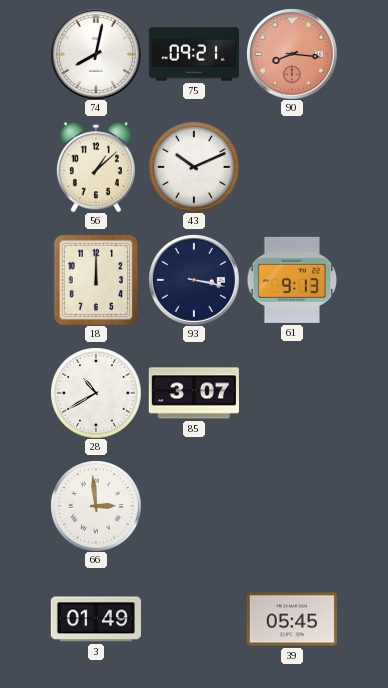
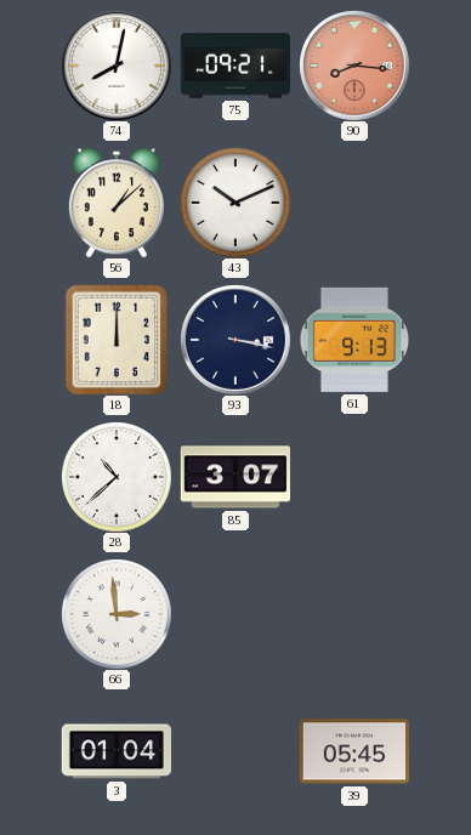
28: 10:40 -> 10:38
3: 01:49 -> 01:04
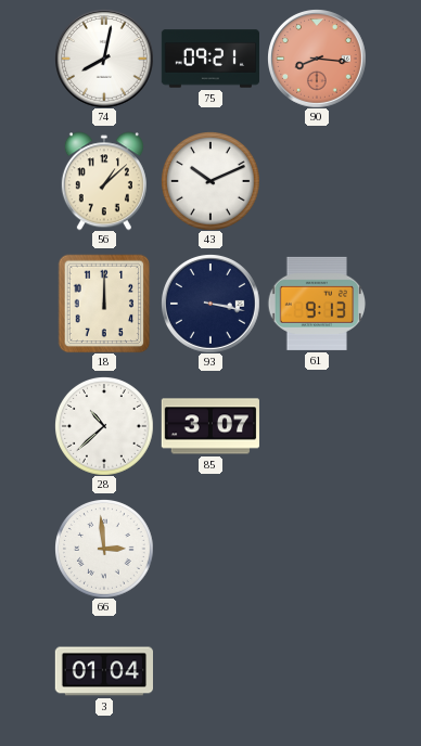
39: 05:45 -> none
